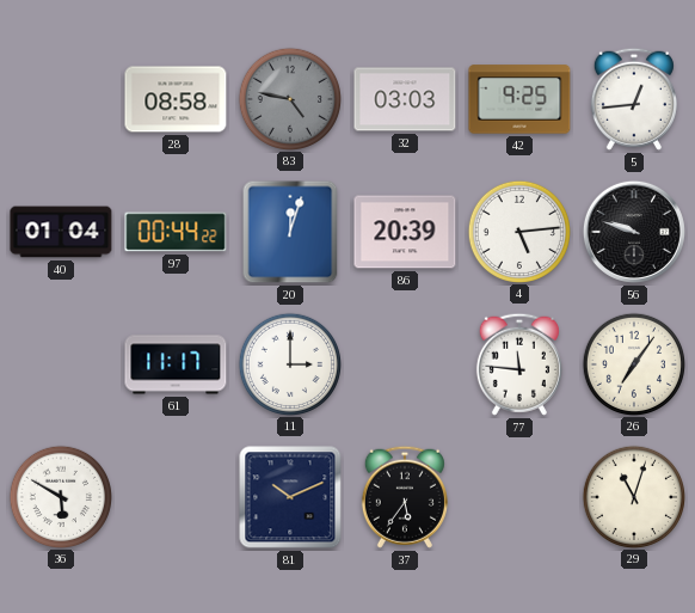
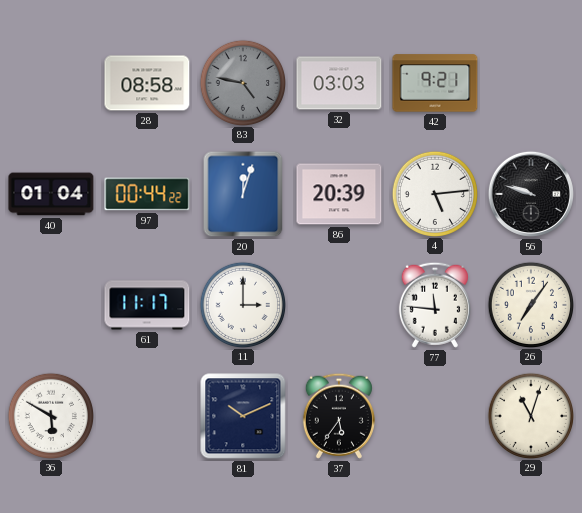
42: 9:25 -> 9:21
5: 12:44 -> none
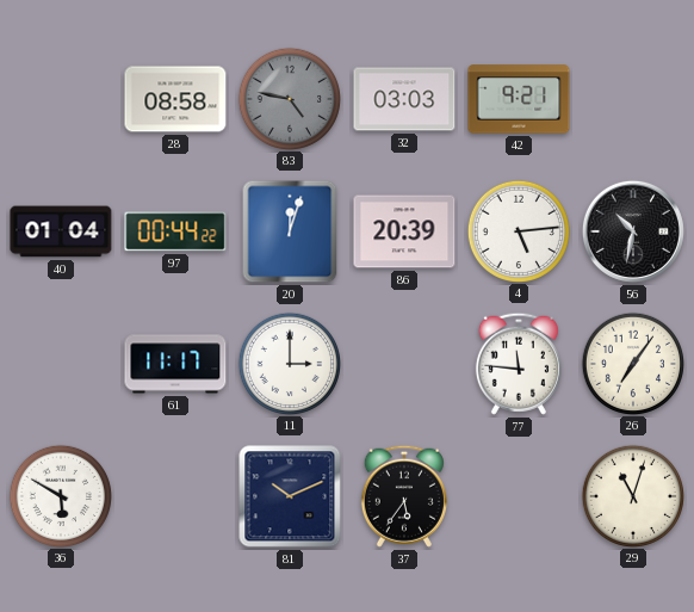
56: 9:48 -> 10:32
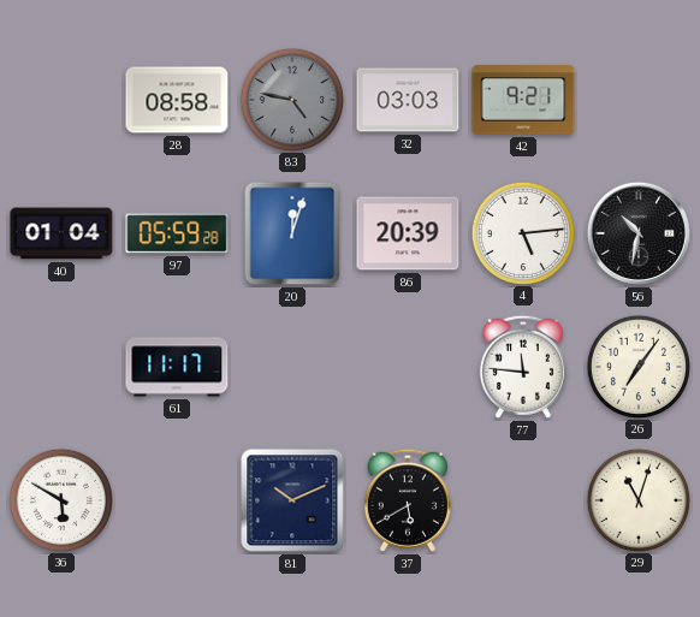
97: 00:44 -> 05:59
11: 3:00 -> none
37: 5:36 -> 5:40
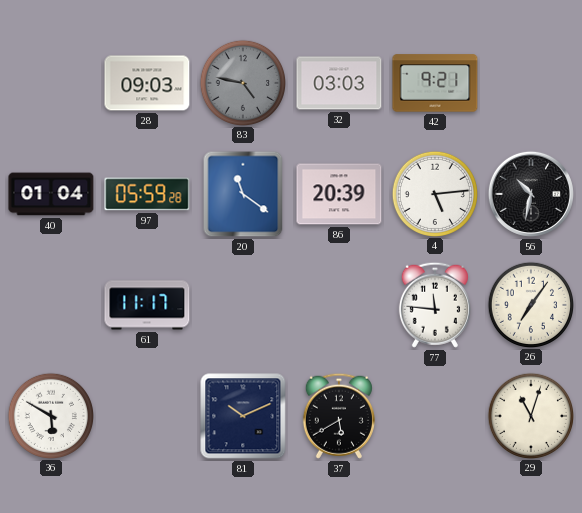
28: 08:58 -> 09:03
20: 12:03 -> 11:21
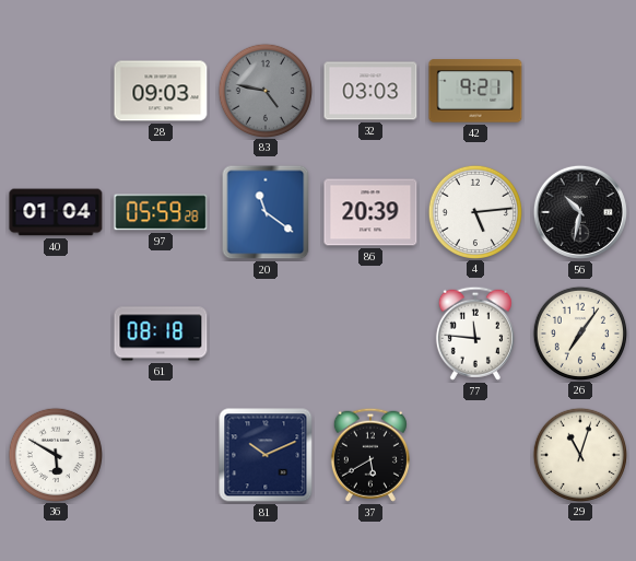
61: 11:17 -> 08:18
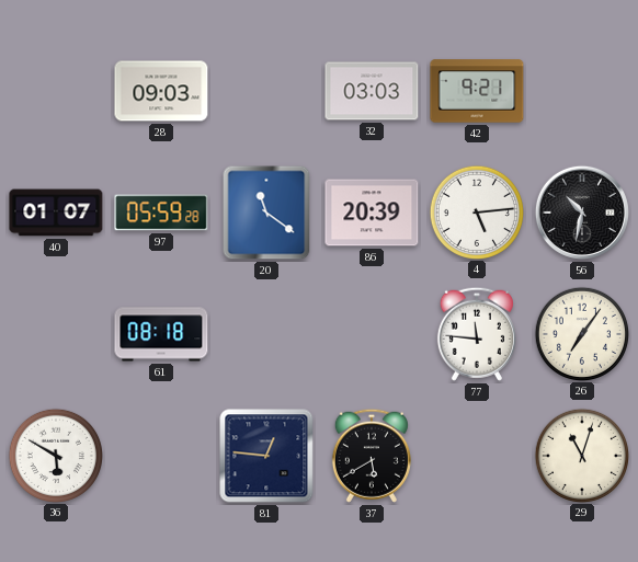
83: 4:47 -> none
40: 01:04 -> 01:07
81: 10:11 -> 12:46
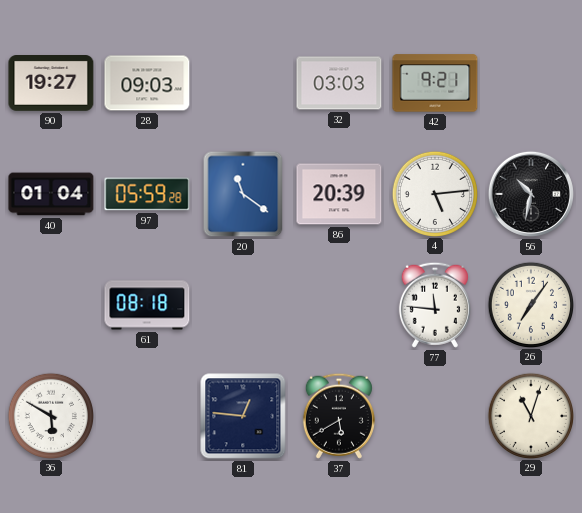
90: none -> 19:27
40: 01:07 -> 01:04
